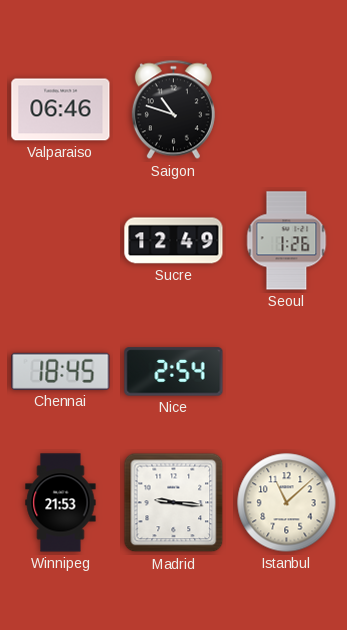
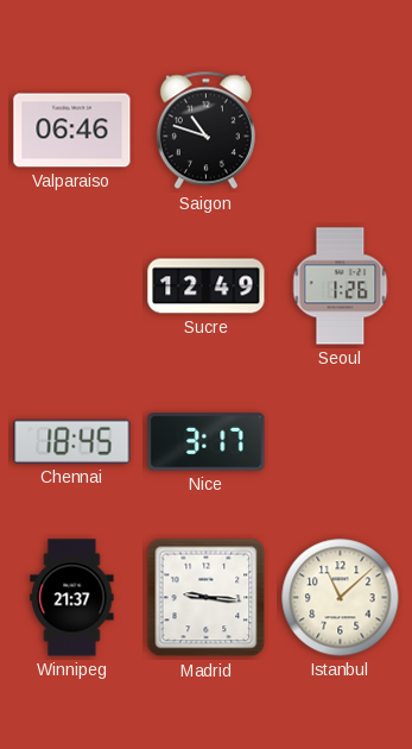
Nice: 2:54 -> 3:17
Winnipeg: 21:53 -> 21:37
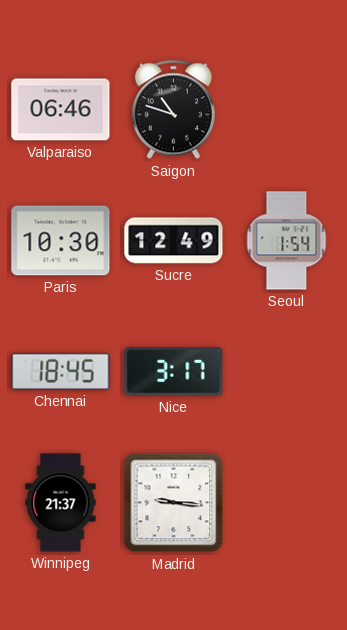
Paris: none -> 10:30
Seoul: 1:26 -> 1:54
Istanbul: 11:08 -> none
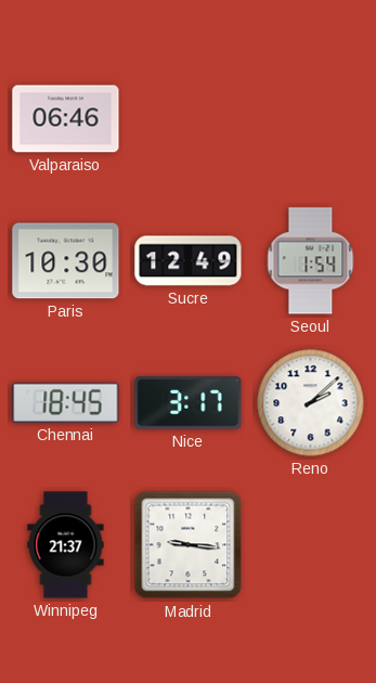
Saigon: 10:48 -> none
Reno: none -> 2:08
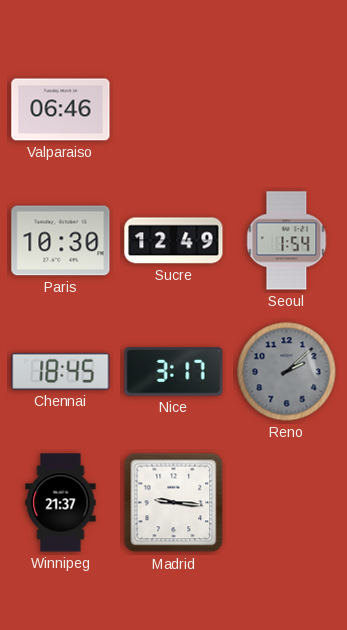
Reno dial: white -> grey
